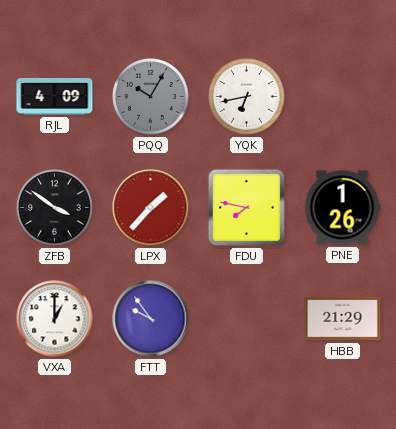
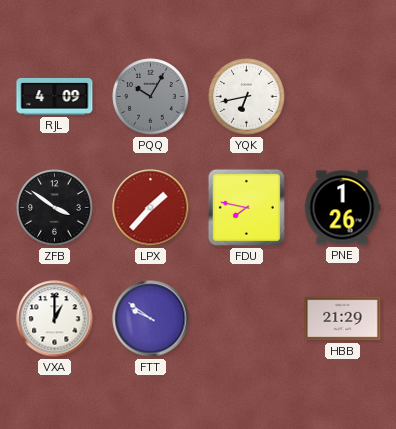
FTT: 9:54 -> 9:51
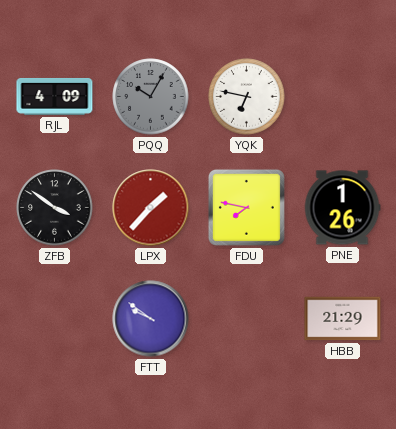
YQK: 6:43 -> 6:47
VXA: 1:00 -> none
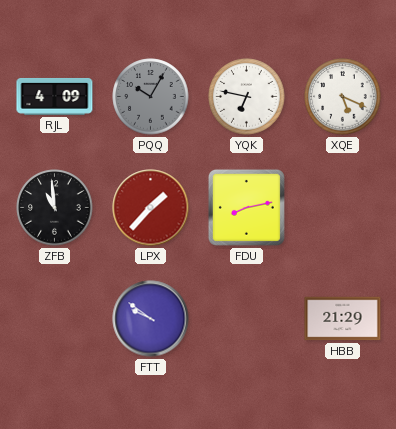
XQE: none -> 5:19
ZFB: 3:51 -> 10:59
FDU: 7:47 -> 8:13
PNE: 1:26 -> none
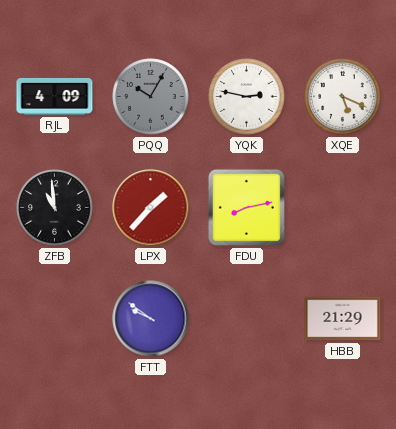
YQK: 6:47 -> 2:47
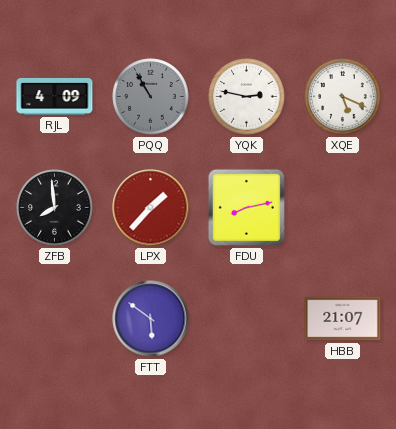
PQQ: 10:05 -> 10:55
ZFB: 10:59 -> 7:59
FTT: 9:51 -> 5:51
HBB: 21:29 -> 21:07
